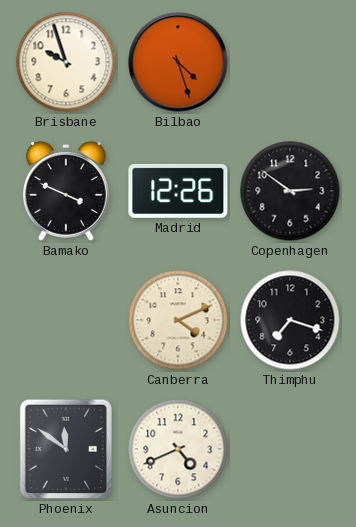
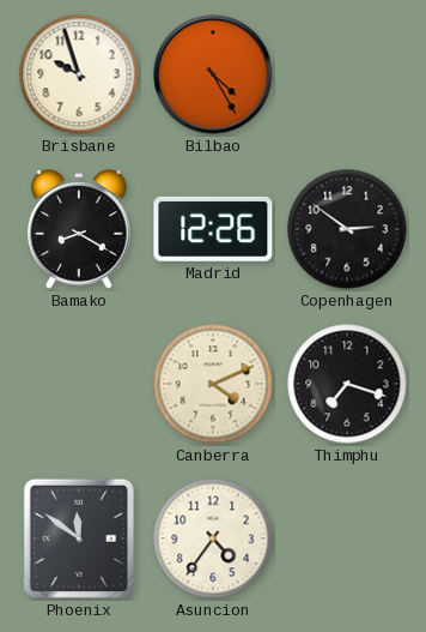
Bilbao: 4:27 -> 4:25
Bamako: 3:49 -> 8:20
Asuncion: 4:41 -> 4:36
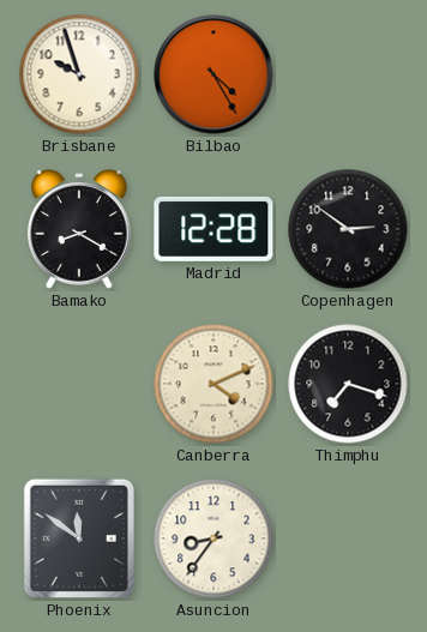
Madrid: 12:26 -> 12:28
Asuncion: 4:36 -> 8:36
